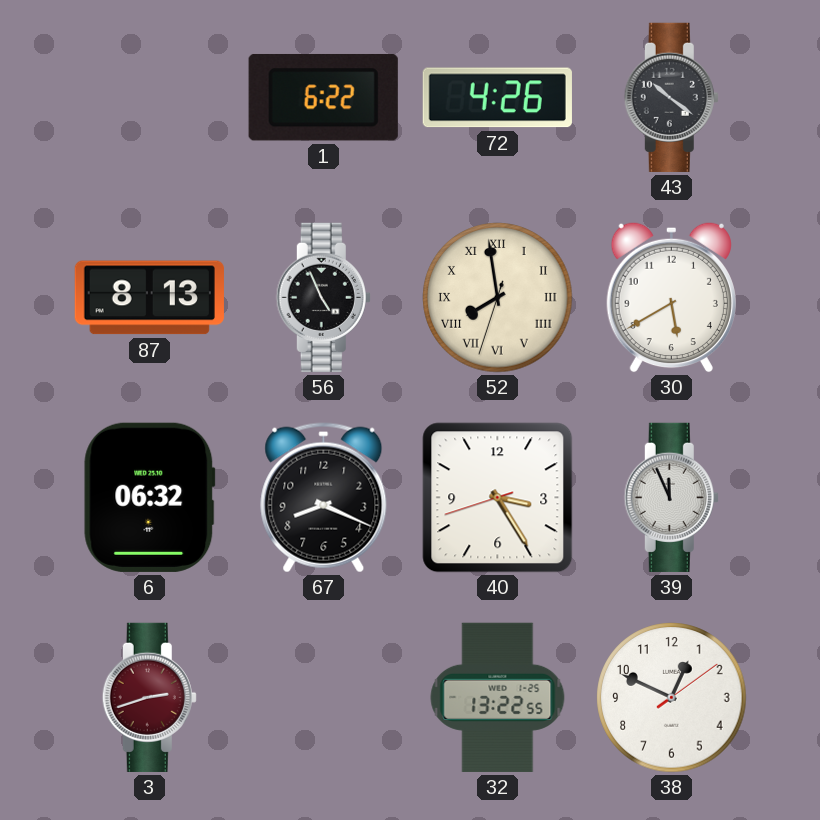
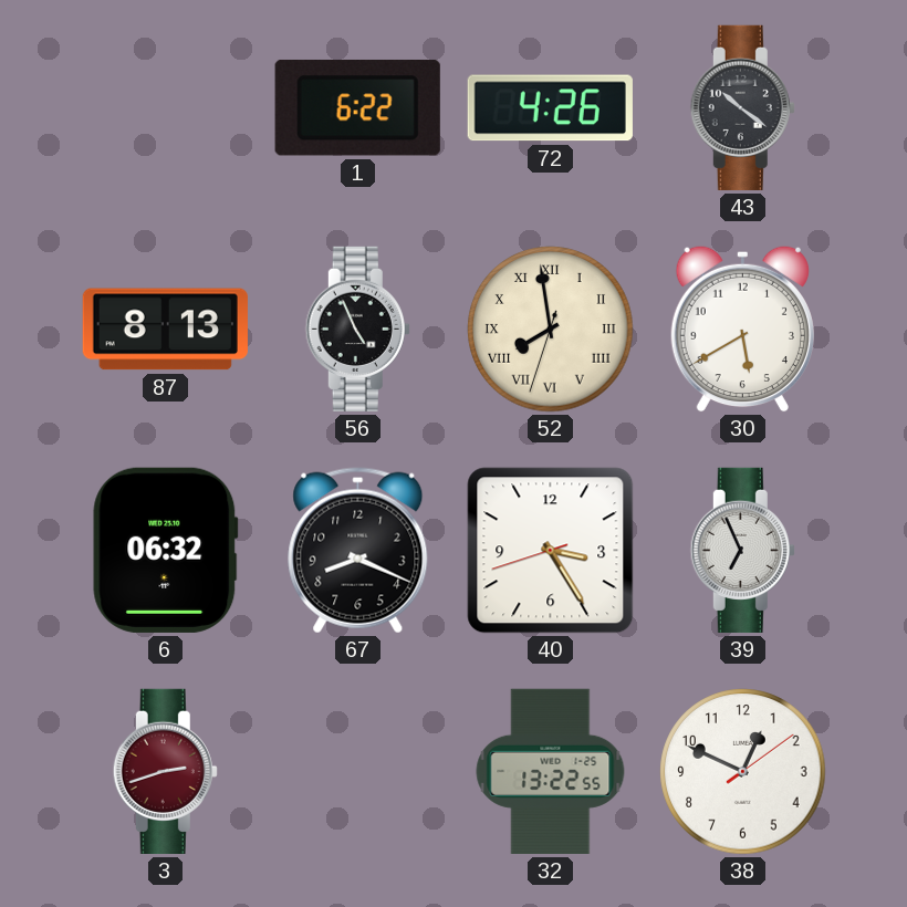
39: 11:56 -> 6:56
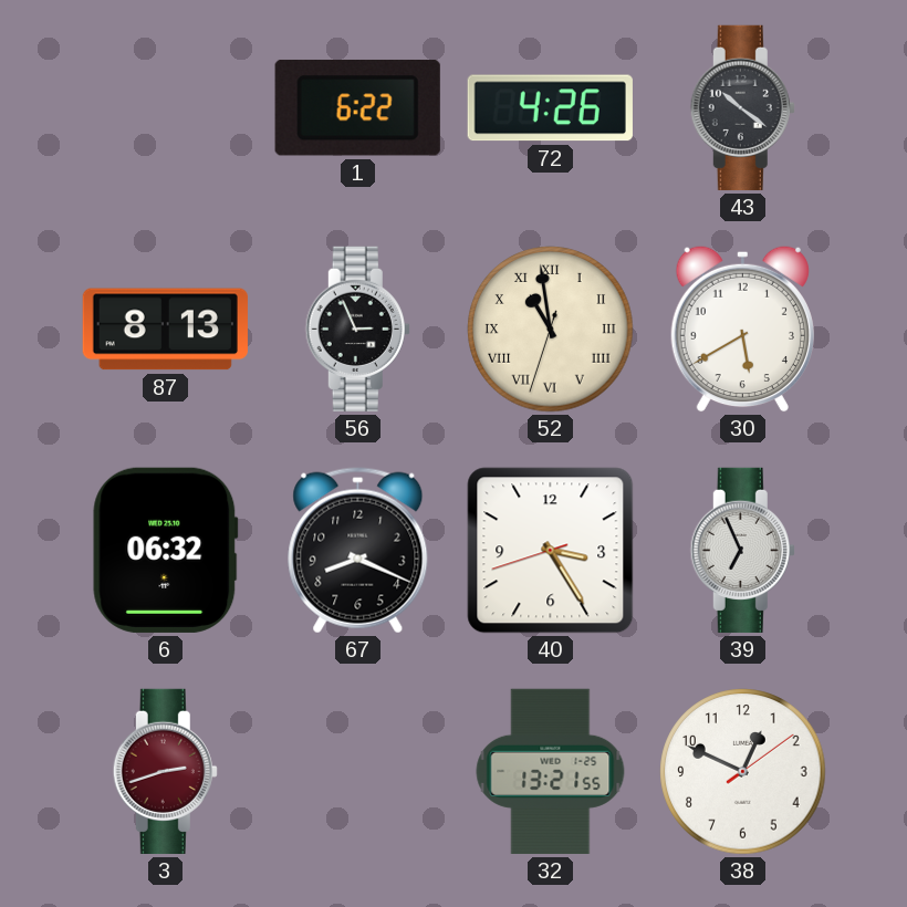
56: 4:56 -> 2:56
52: 7:58 -> 10:58
32: 13:22 -> 13:21
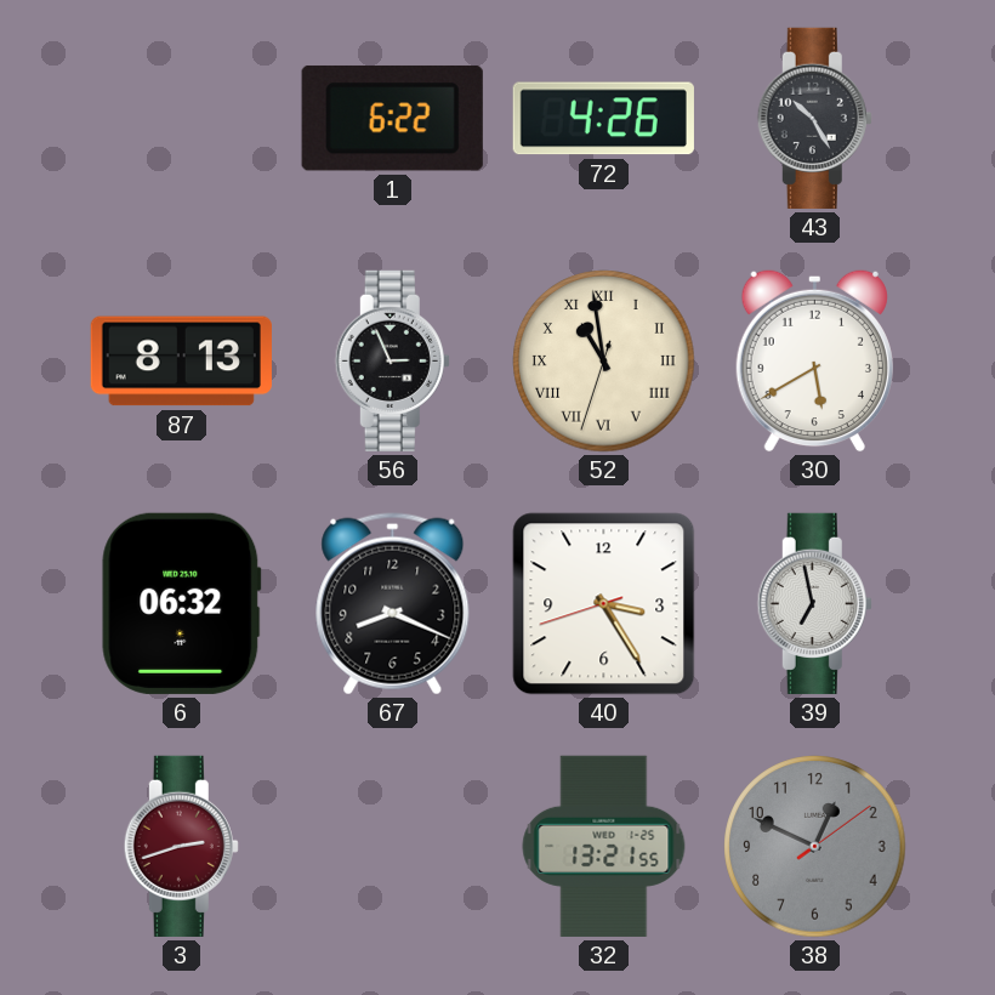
43: 10:21 -> 10:25
39: 6:56 -> 6:58
38 dial: white -> grey
